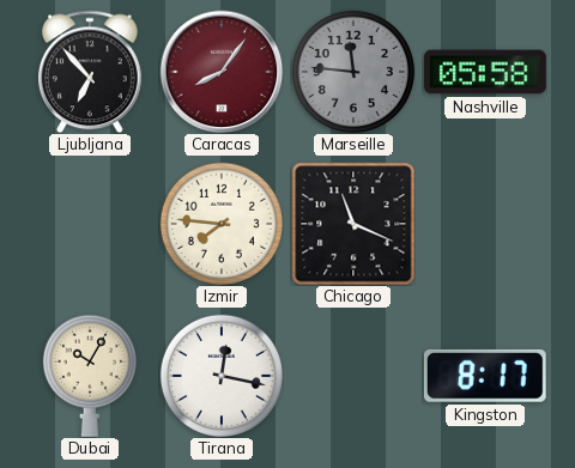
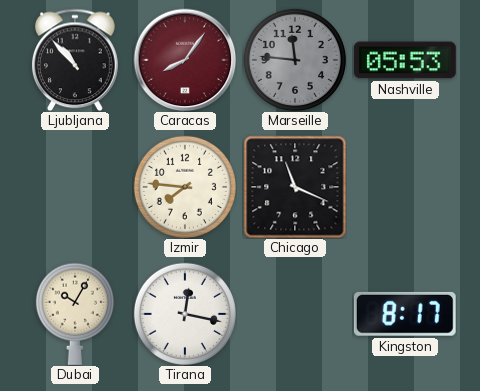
Ljubljana: 6:53 -> 10:53
Nashville: 05:58 -> 05:53
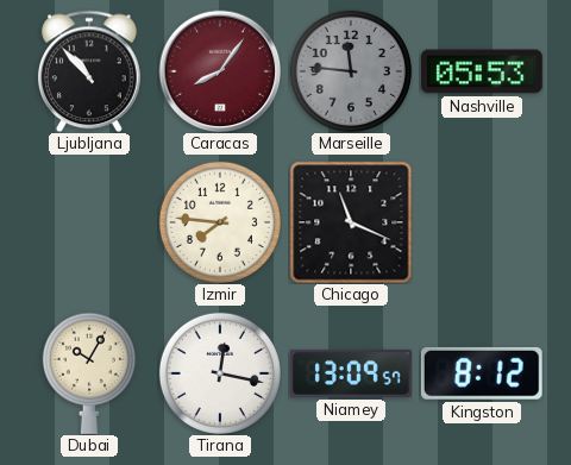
Niamey: none -> 13:09
Kingston: 8:17 -> 8:12
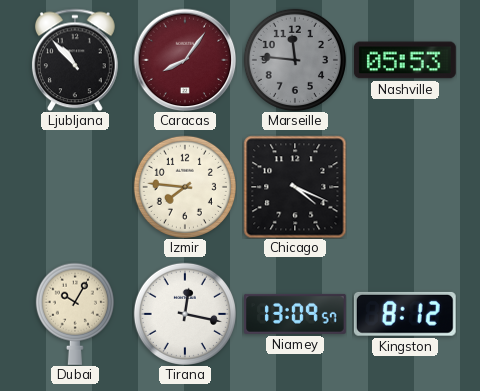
Chicago: 11:19 -> 4:19
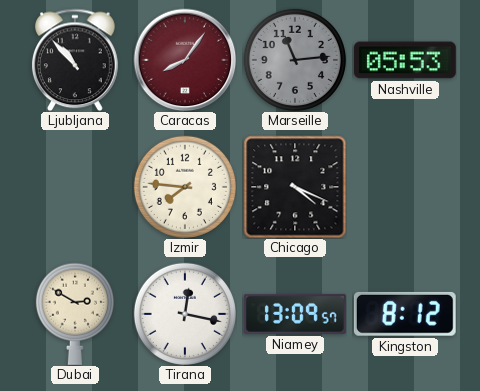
Marseille: 11:46 -> 11:14
Dubai: 10:05 -> 2:50
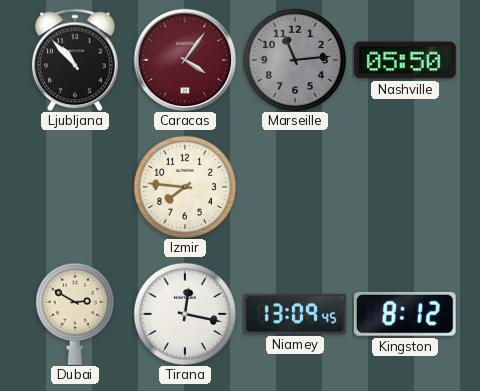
Caracas: 8:06 -> 4:06
Nashville: 05:53 -> 05:50
Chicago: 4:19 -> none
Niamey: 13:09:57 -> 13:09:45
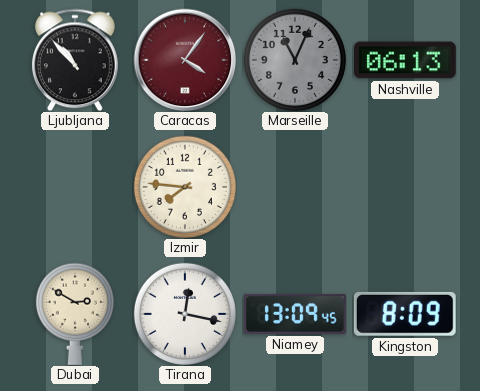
Marseille: 11:14 -> 11:04
Nashville: 05:50 -> 06:13
Kingston: 8:12 -> 8:09
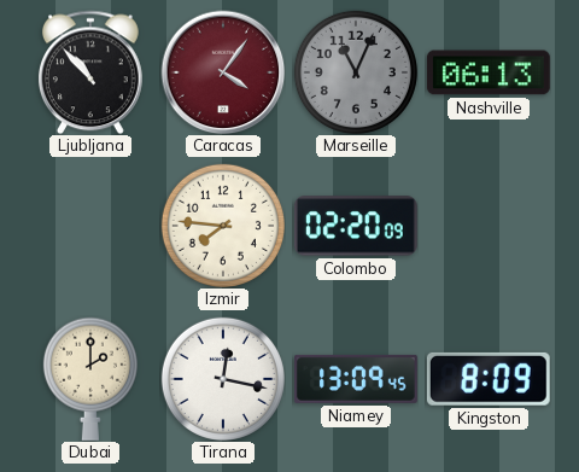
Colombo: none -> 02:20
Dubai: 2:50 -> 2:00
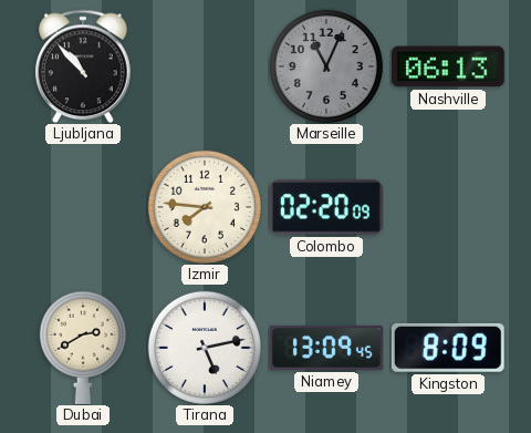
Caracas: 4:06 -> none
Dubai: 2:00 -> 2:40
Tirana: 12:17 -> 5:13
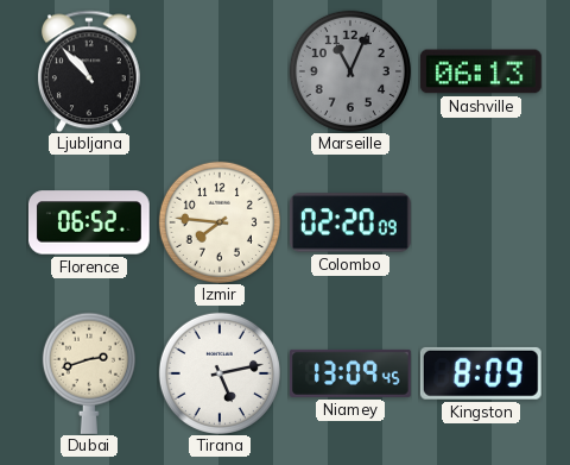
Florence: none -> 06:52
Dubai: 2:40 -> 2:42
